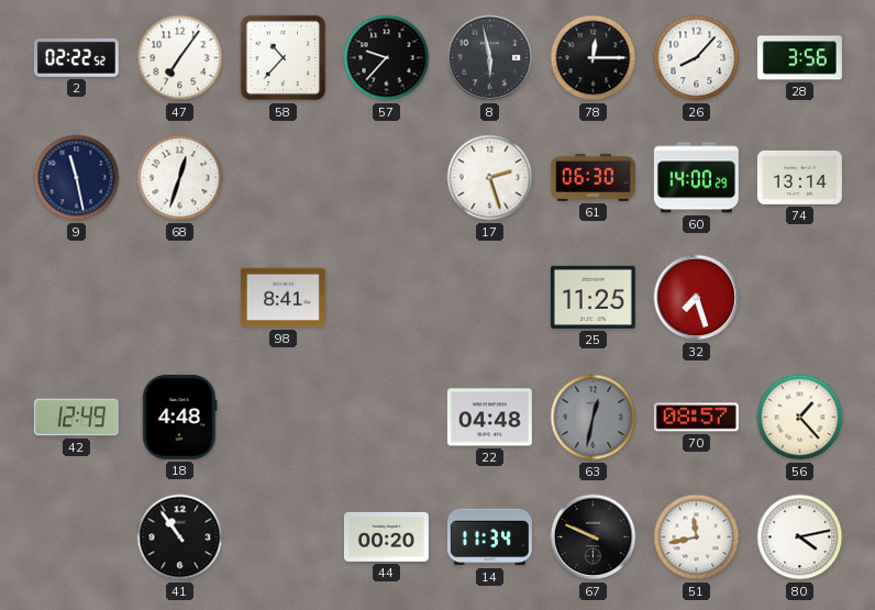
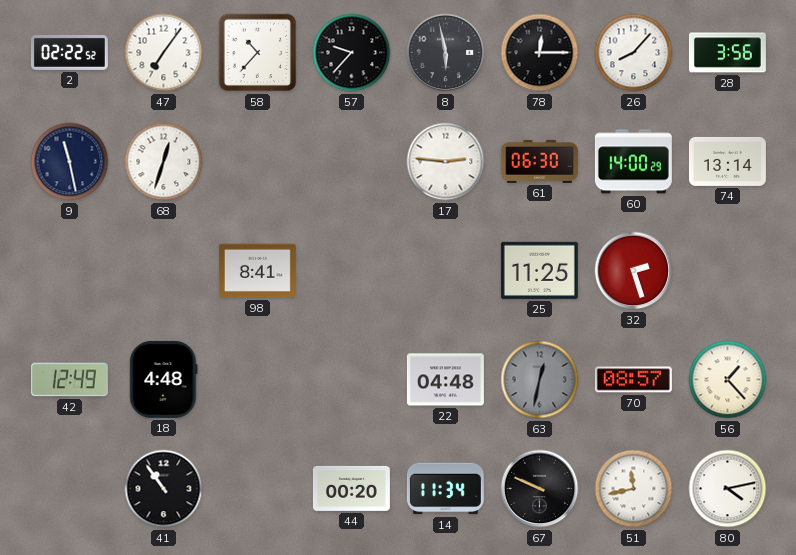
17: 2:27 -> 2:46
32: 7:27 -> 2:27
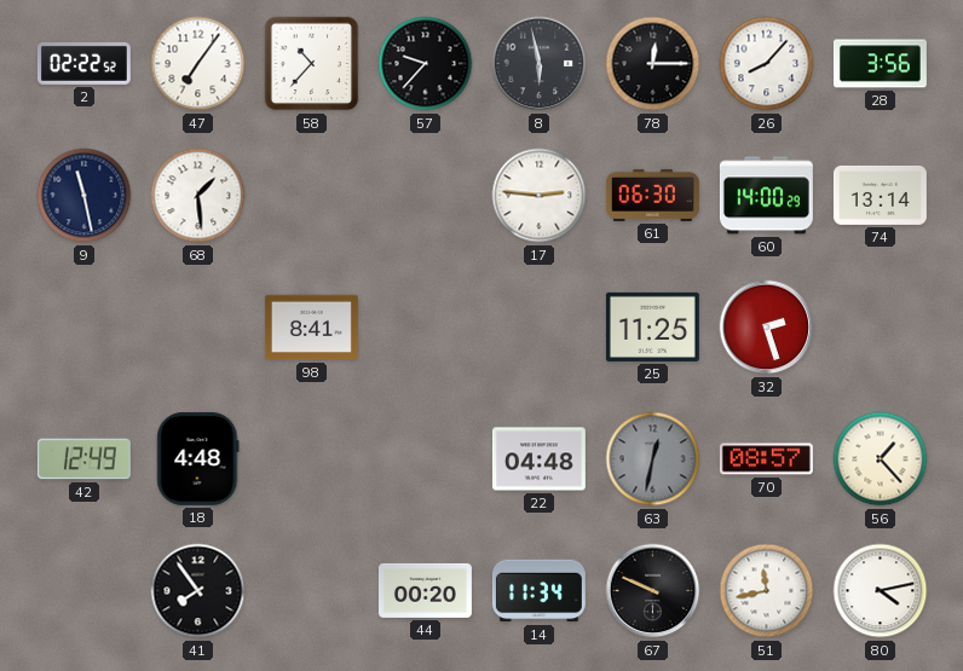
68: 12:33 -> 1:29
41: 10:54 -> 7:54
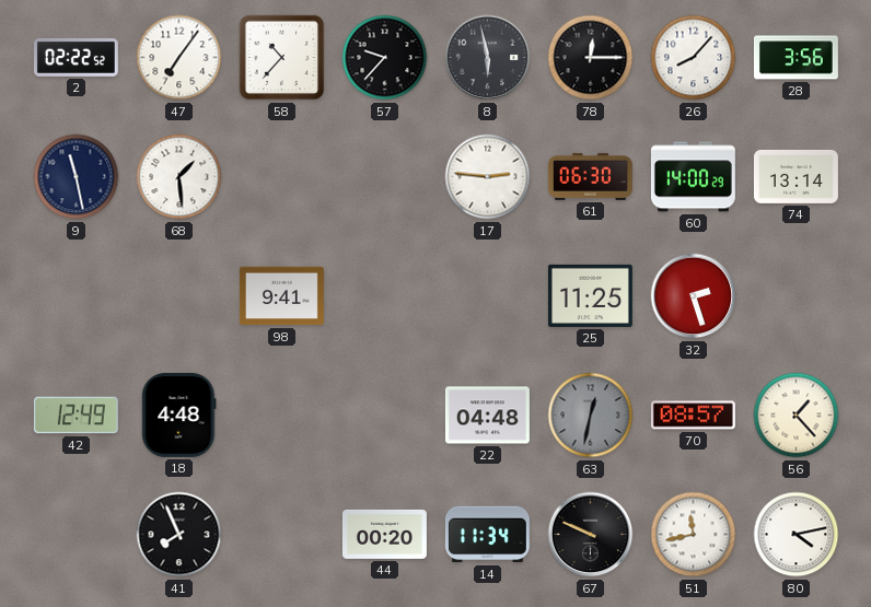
98: 8:41 -> 9:41
41: 7:54 -> 7:56
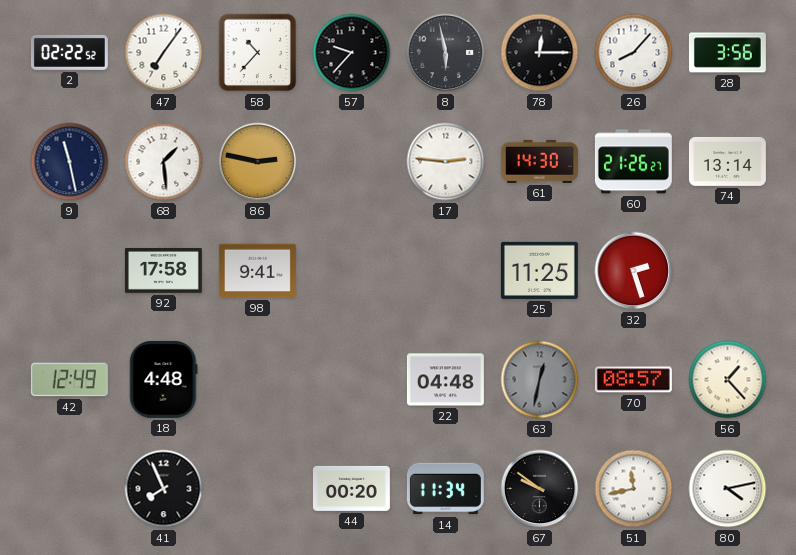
86: none -> 2:47
61: 06:30 -> 14:30
60: 14:00 -> 21:26
92: none -> 17:58
67: 9:49 -> 9:51
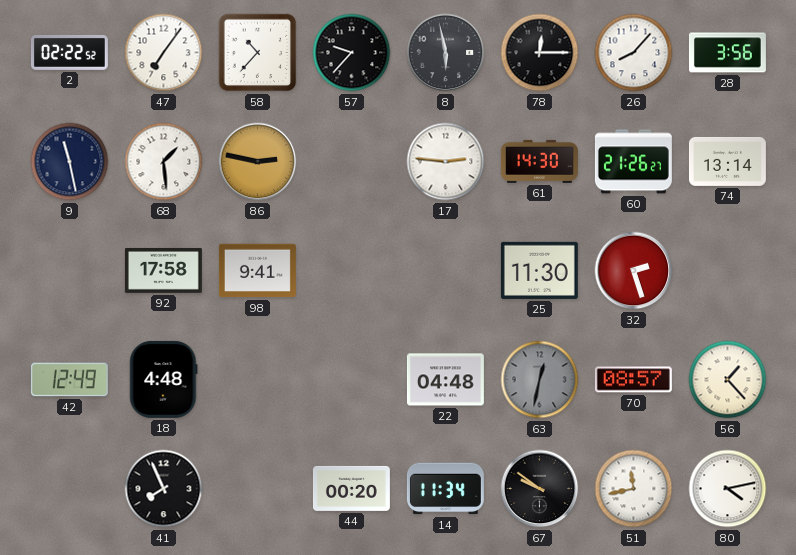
25: 11:25 -> 11:30
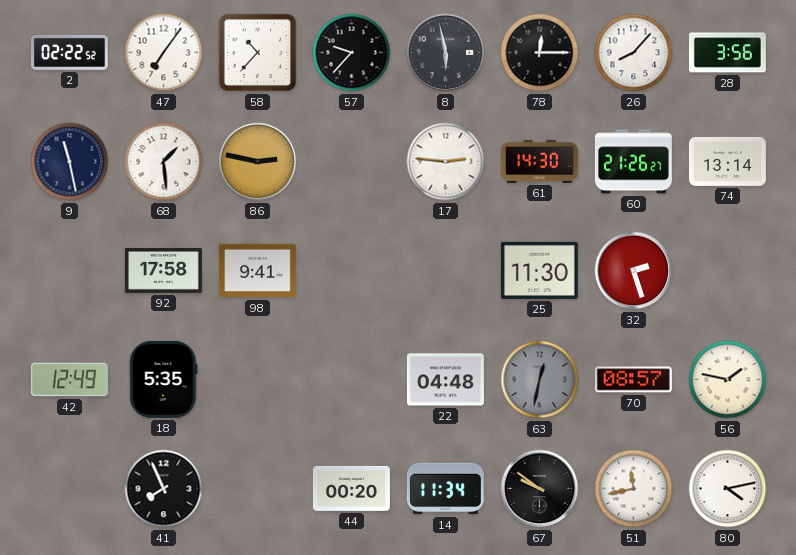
18: 4:48 -> 5:35
56: 1:23 -> 1:47
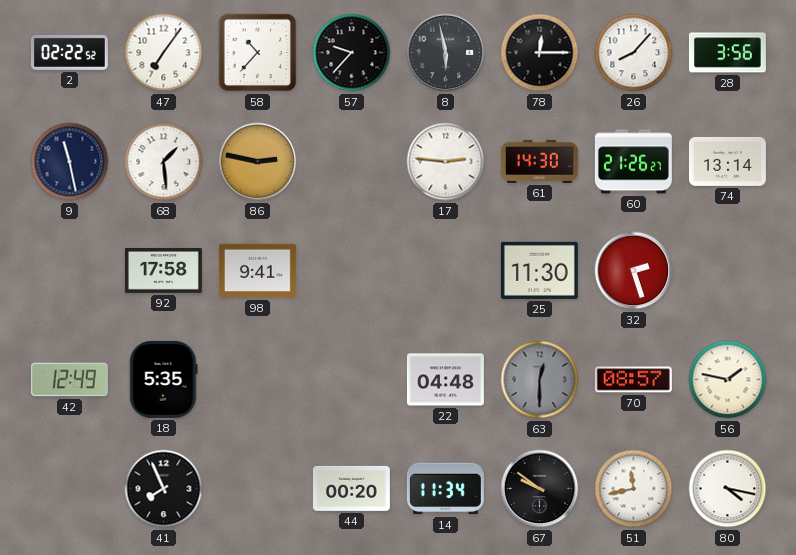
63: 12:32 -> 12:30
80: 4:13 -> 4:17
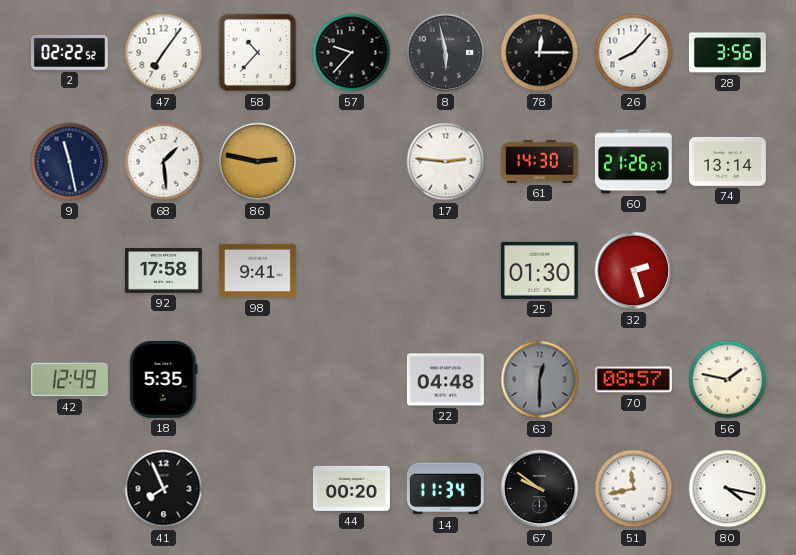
25: 11:30 -> 01:30
